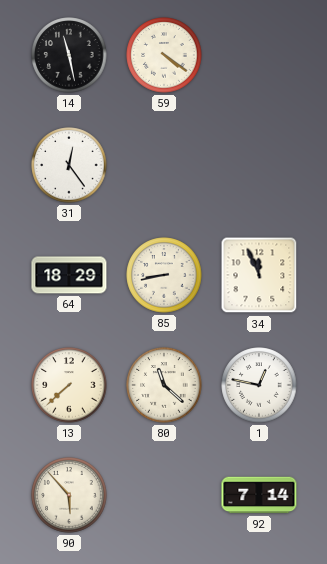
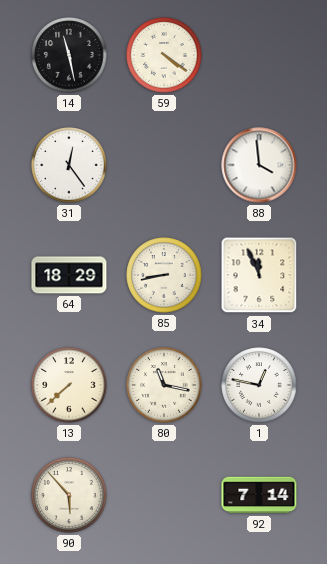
88: none -> 3:59
80: 11:22 -> 11:17
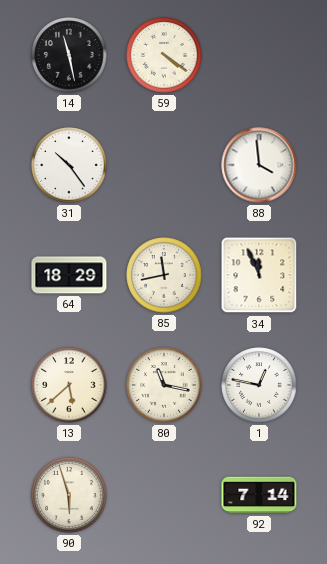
31: 12:24 -> 10:24
85: 8:43 -> 11:43
13: 7:38 -> 5:38
90: 5:53 -> 5:57
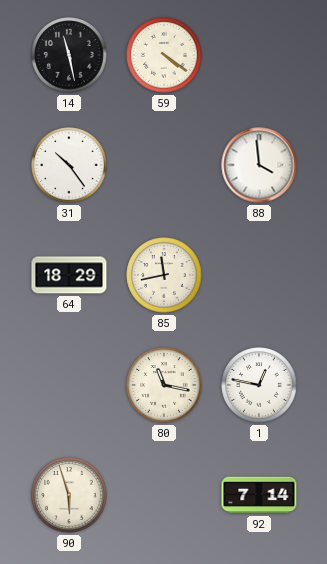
34: 11:56 -> none
13: 5:38 -> none
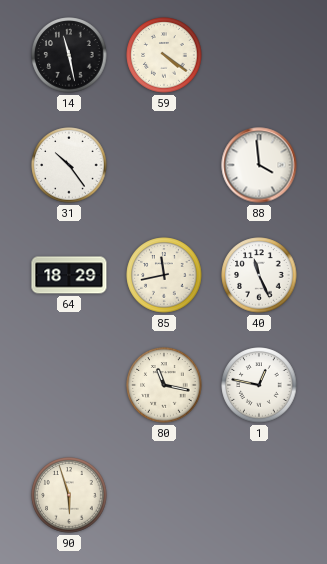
40: none -> 11:26
92: 7:14 -> none
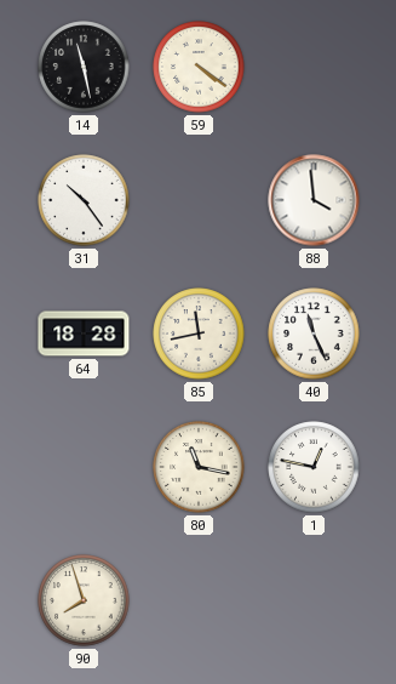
64: 18:29 -> 18:28
90: 5:57 -> 7:57
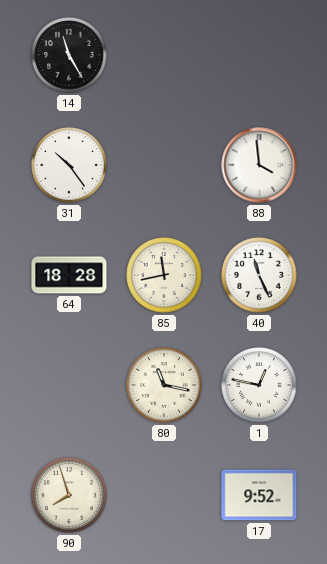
14: 11:28 -> 11:25
59: 4:21 -> none
17: none -> 9:52
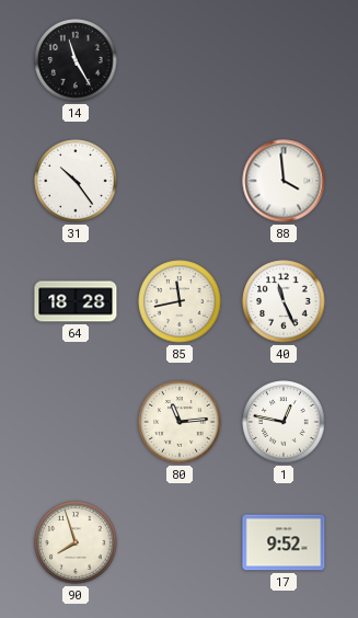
80: 11:17 -> 11:14
